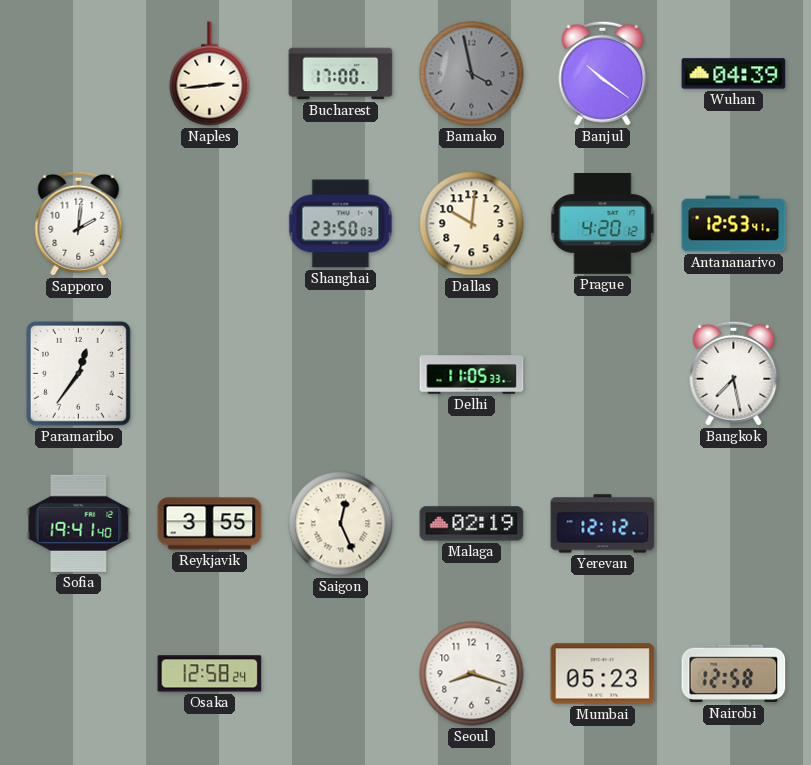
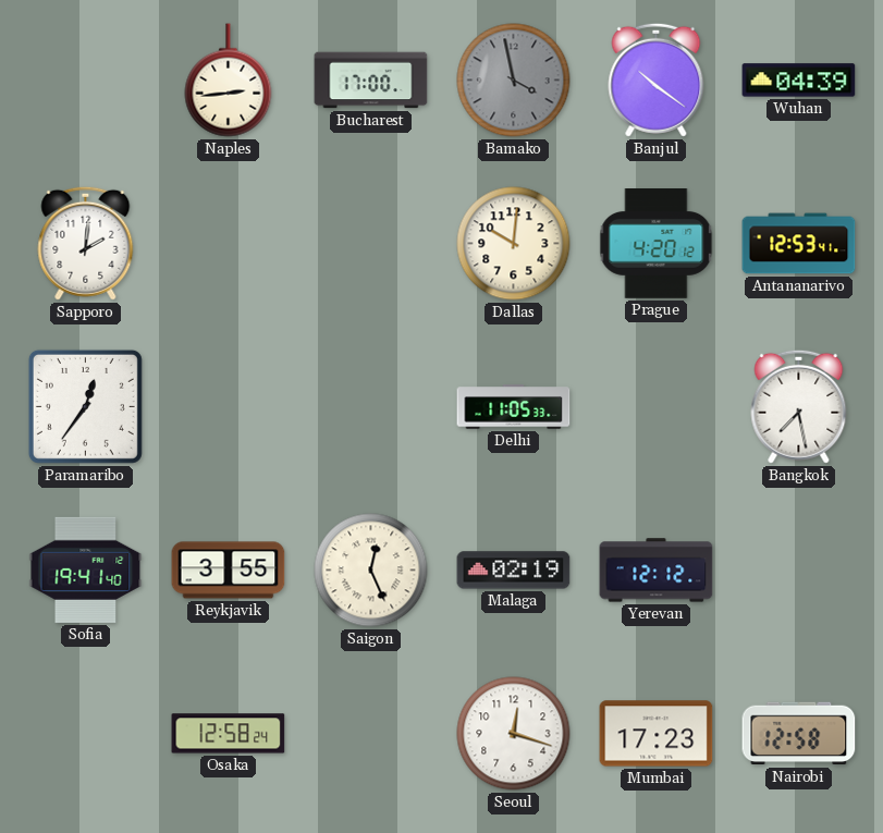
Shanghai: 23:50 -> none
Seoul: 8:18 -> 12:18
Mumbai: 05:23 -> 17:23
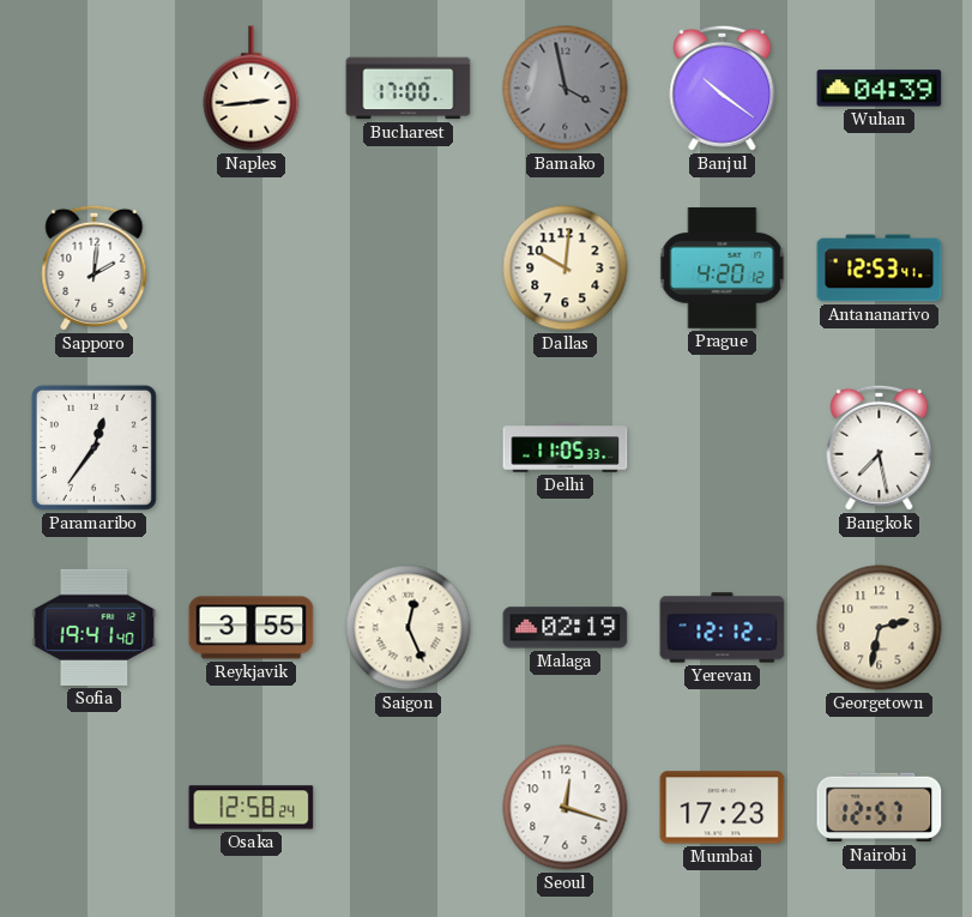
Georgetown: none -> 2:32
Nairobi: 12:58 -> 12:57
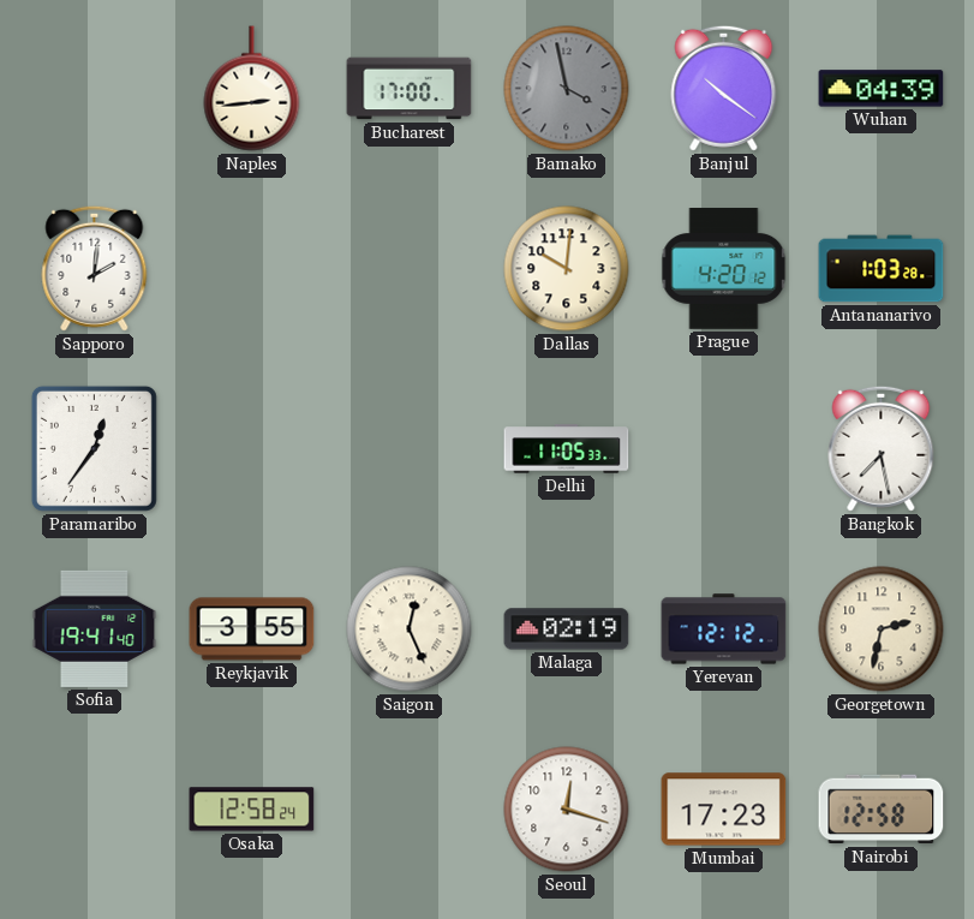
Antananarivo: 12:53 -> 1:03
Nairobi: 12:57 -> 12:58
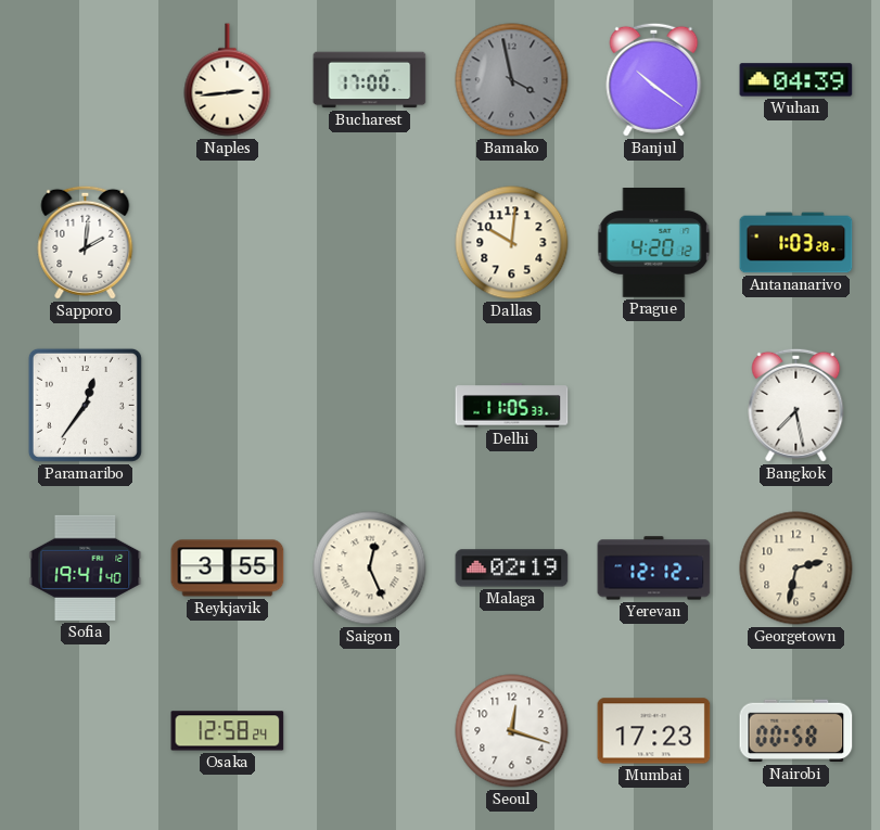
Nairobi: 12:58 -> 00:58
